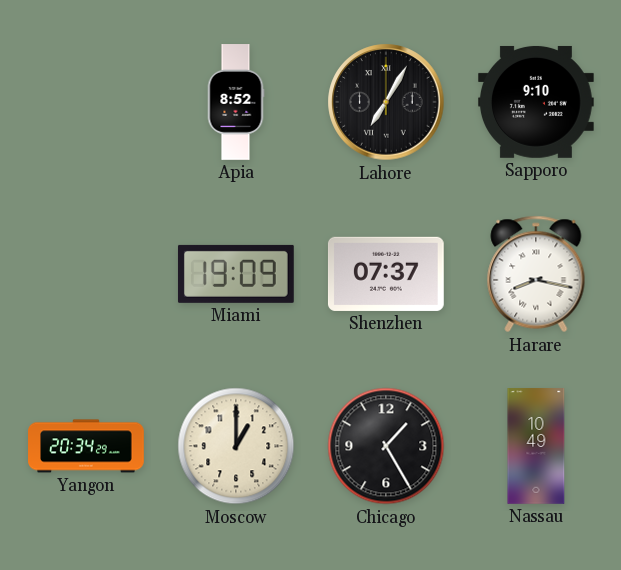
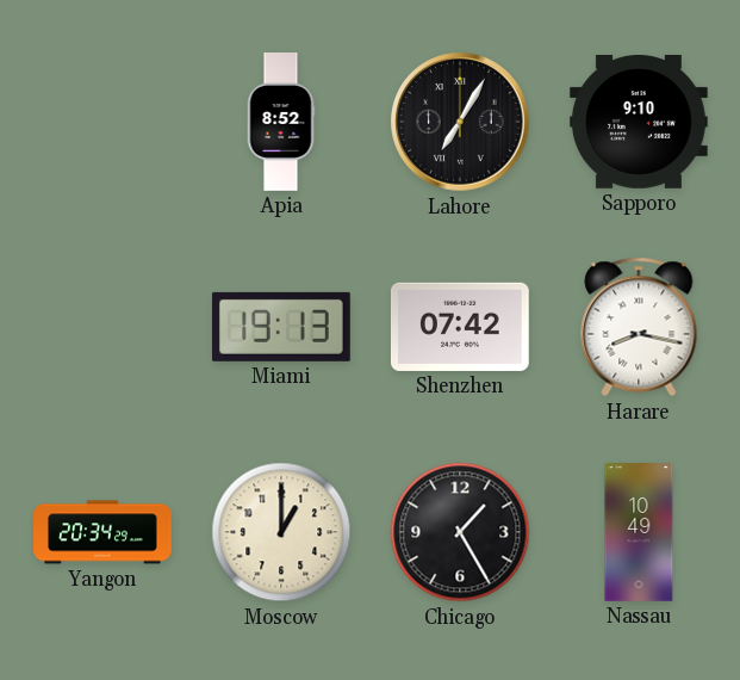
Miami: 19:09 -> 19:13
Shenzhen: 07:37 -> 07:42
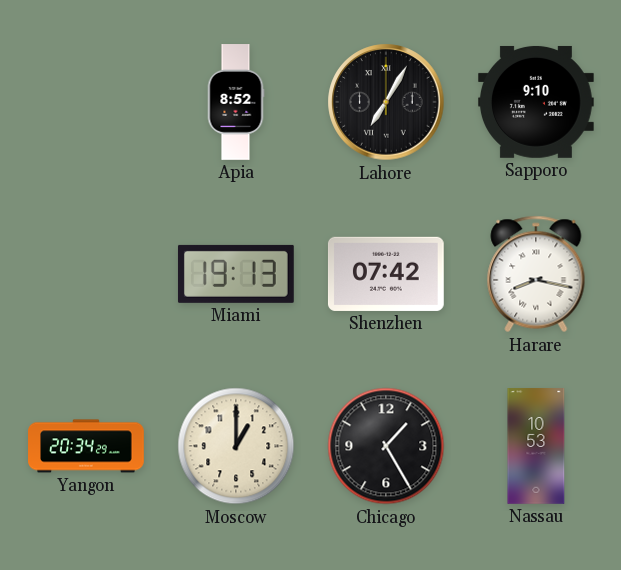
Nassau: 10:49 -> 10:53
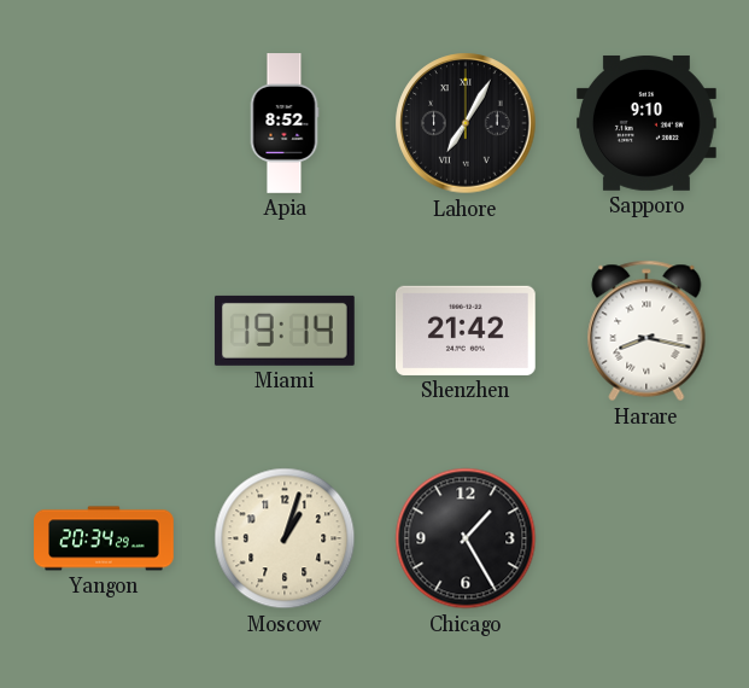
Miami: 19:13 -> 19:14
Shenzhen: 07:42 -> 21:42
Moscow: 1:00 -> 1:03
Nassau: 10:53 -> none
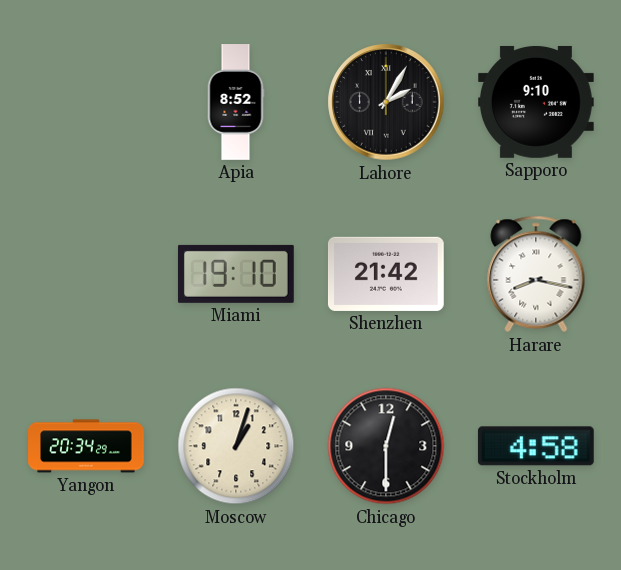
Lahore: 7:05 -> 2:05
Miami: 19:14 -> 19:10
Chicago: 1:25 -> 12:30
Stockholm: none -> 4:58
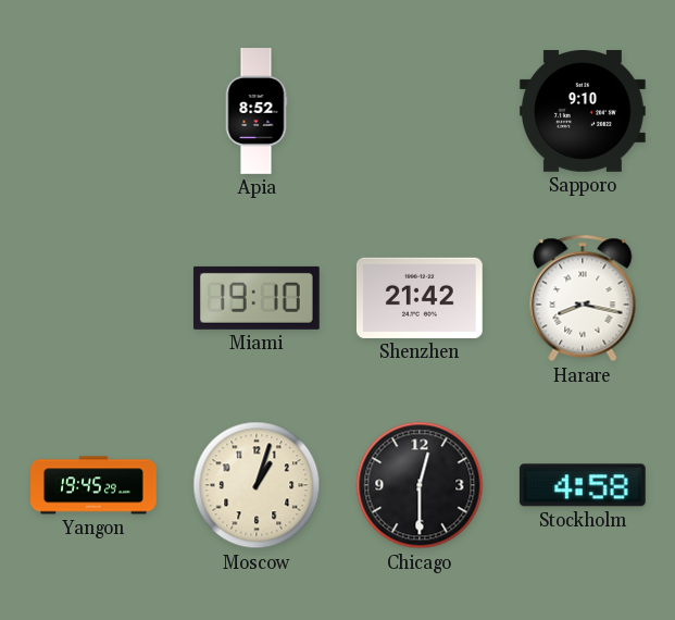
Lahore: 2:05 -> none
Yangon: 20:34 -> 19:45
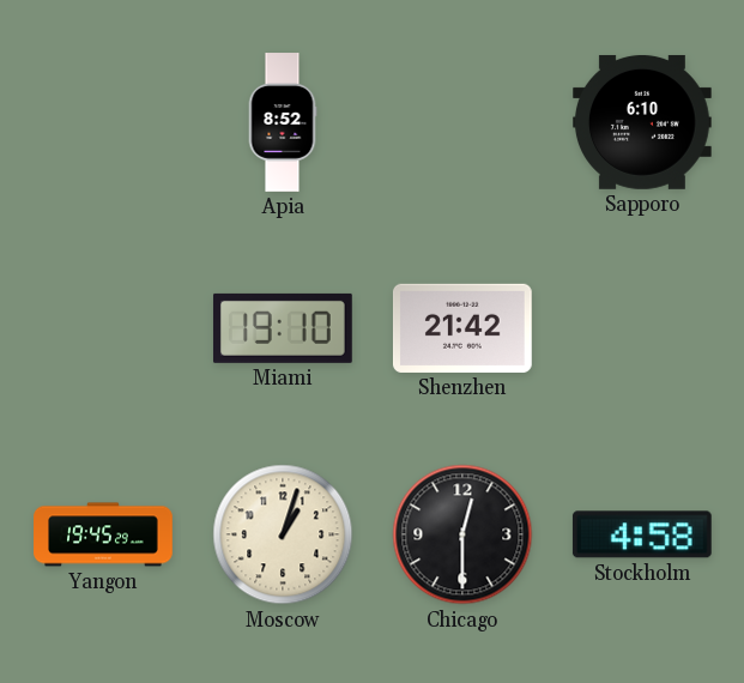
Sapporo: 9:10 -> 6:10
Harare: 8:17 -> none
